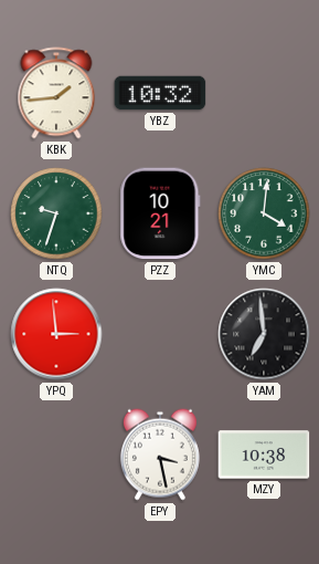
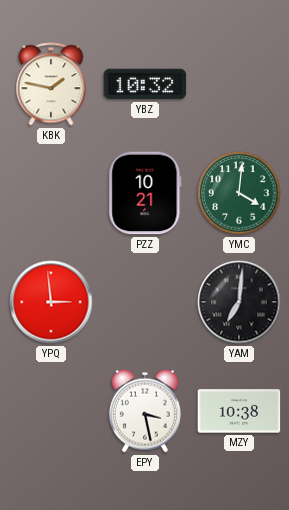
KBK: 1:44 -> 1:47
NTQ: 9:33 -> none
YAM: 6:59 -> 7:01
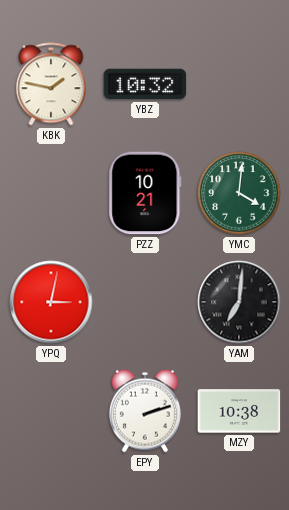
YPQ: 2:59 -> 3:02
EPY: 3:28 -> 2:12
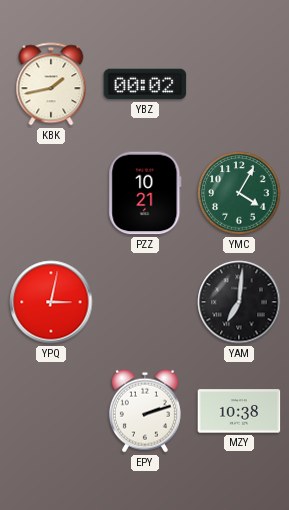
KBK: 1:47 -> 1:43
YBZ: 10:32 -> 00:02
YMC: 4:01 -> 4:05
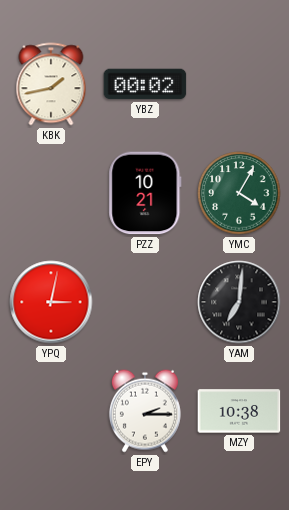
EPY: 2:12 -> 2:15
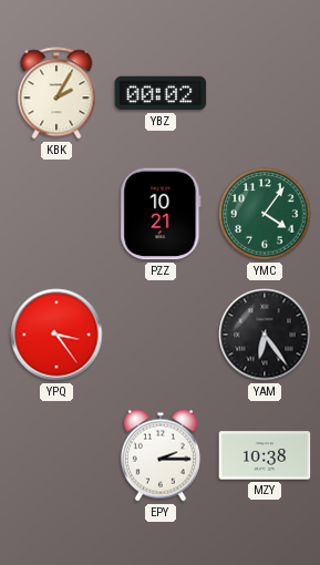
KBK: 1:43 -> 2:05
YMC: 4:05 -> 4:06
YPQ: 3:02 -> 3:24
YAM: 7:01 -> 6:24
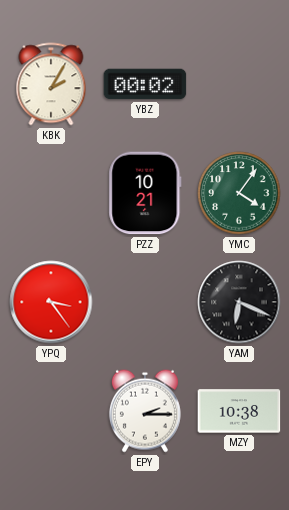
YAM: 6:24 -> 6:19
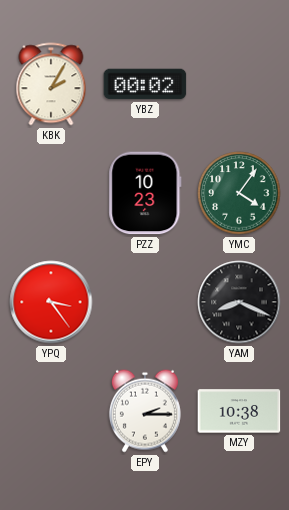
PZZ: 10:21 -> 10:23
YAM: 6:19 -> 8:19
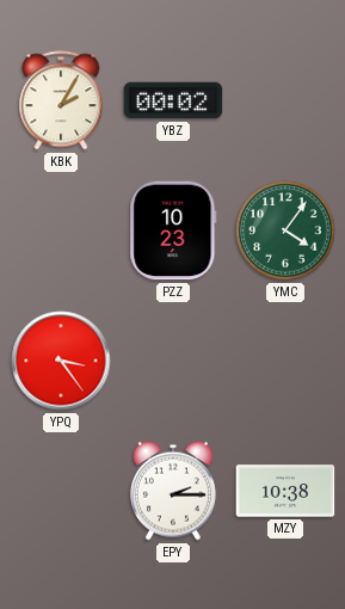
YAM: 8:19 -> none
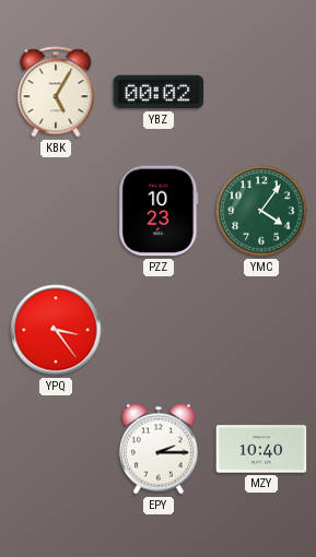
KBK: 2:05 -> 5:05
MZY: 10:38 -> 10:40
